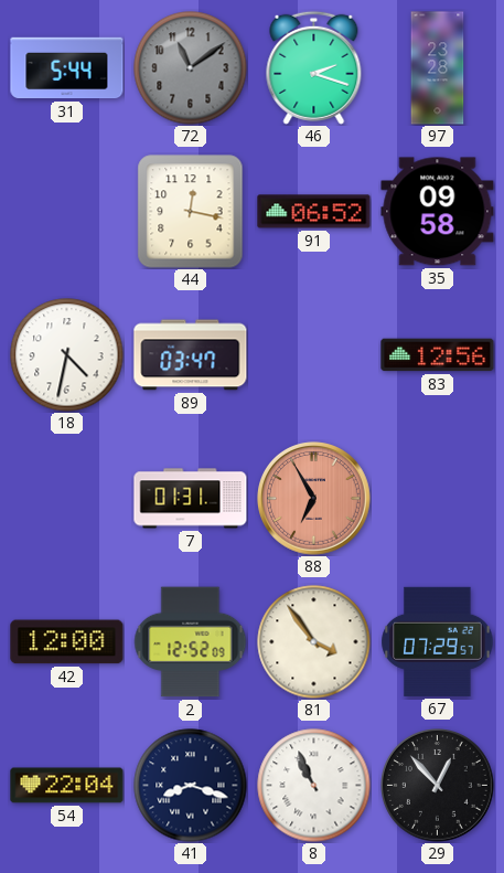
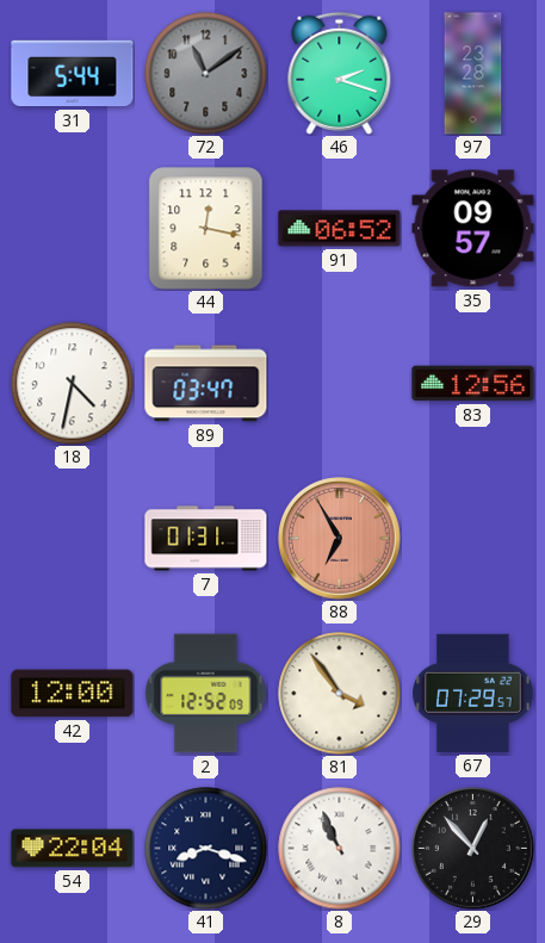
35: 09:58 -> 09:57
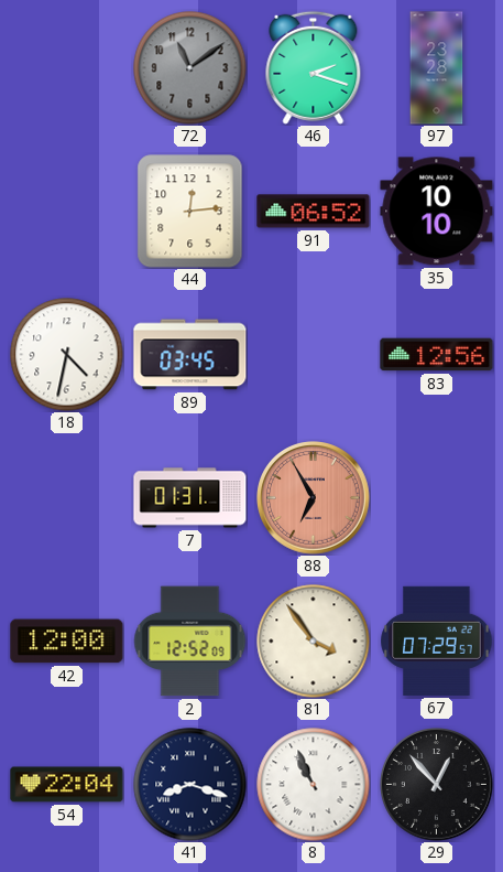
31: 5:44 -> none
44: 12:17 -> 12:14
35: 09:57 -> 10:10
89: 03:47 -> 03:45
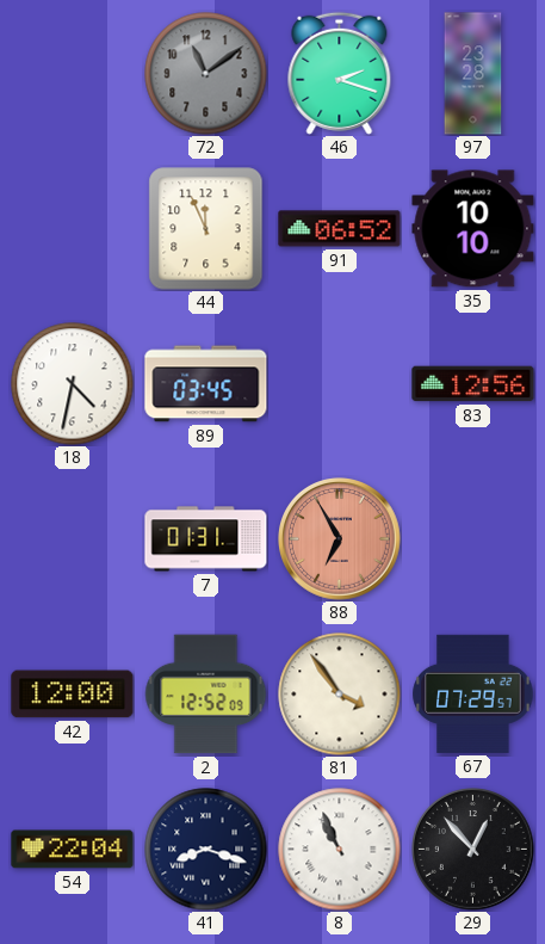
44: 12:14 -> 11:56
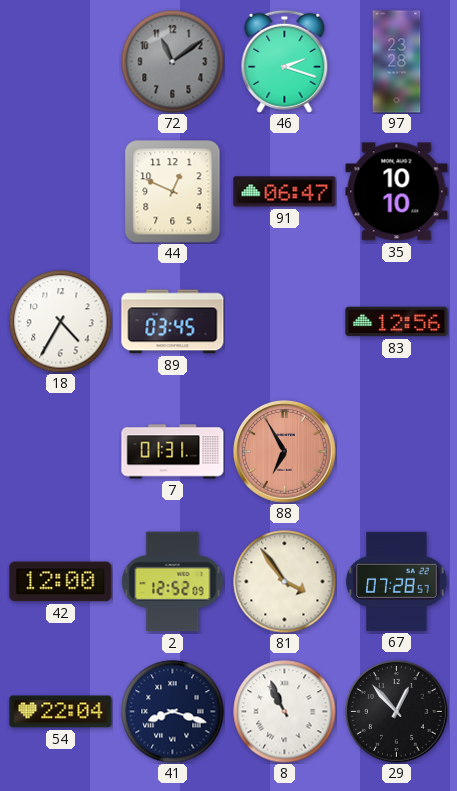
44: 11:56 -> 12:49
91: 06:52 -> 06:47
18: 4:32 -> 4:35
67: 07:29 -> 07:28
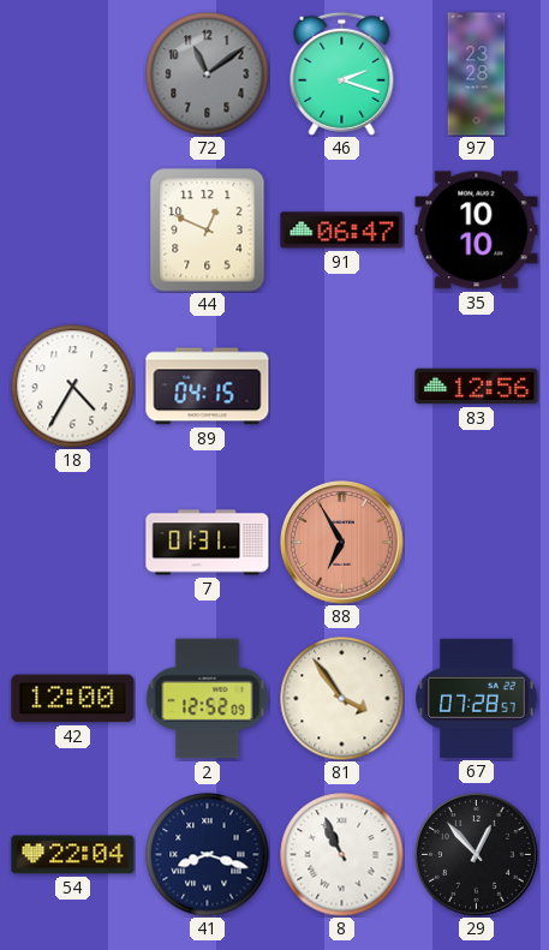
89: 03:45 -> 04:15
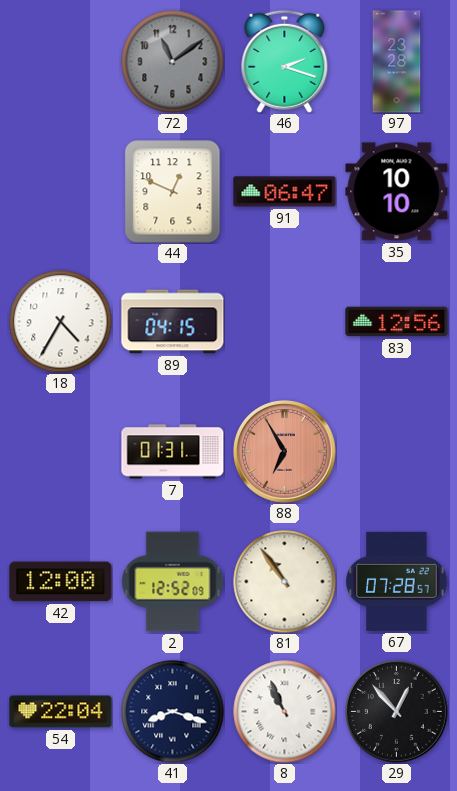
81: 3:54 -> 10:54
